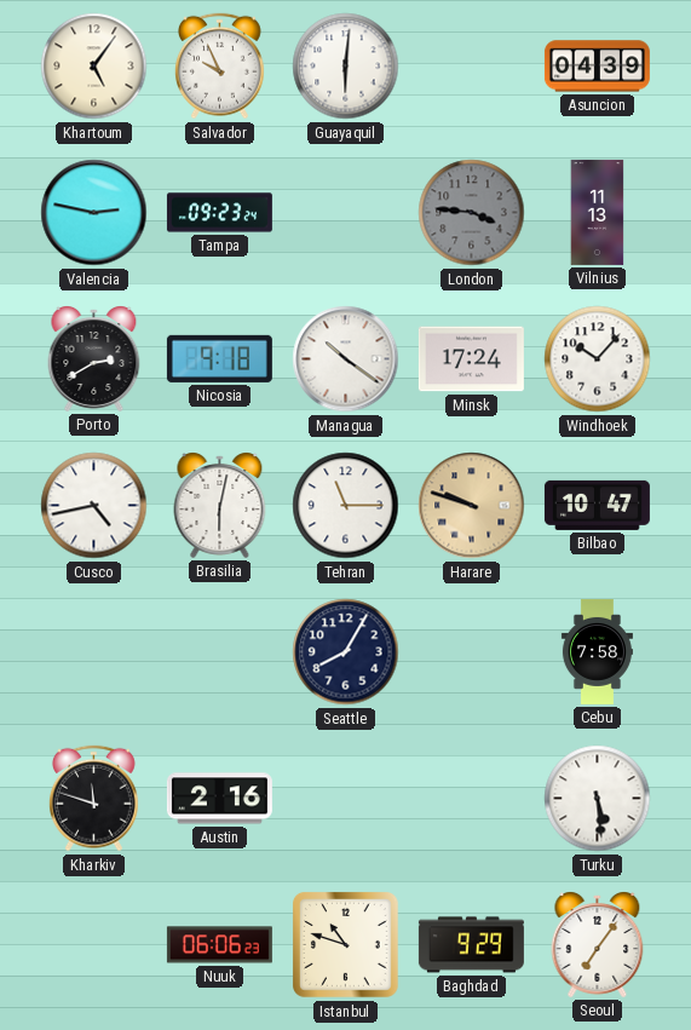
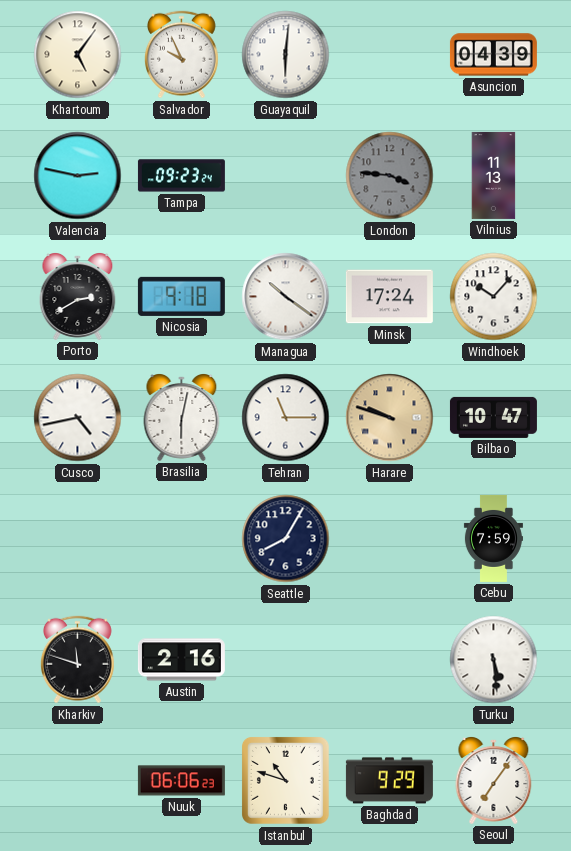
Cebu: 7:58 -> 7:59
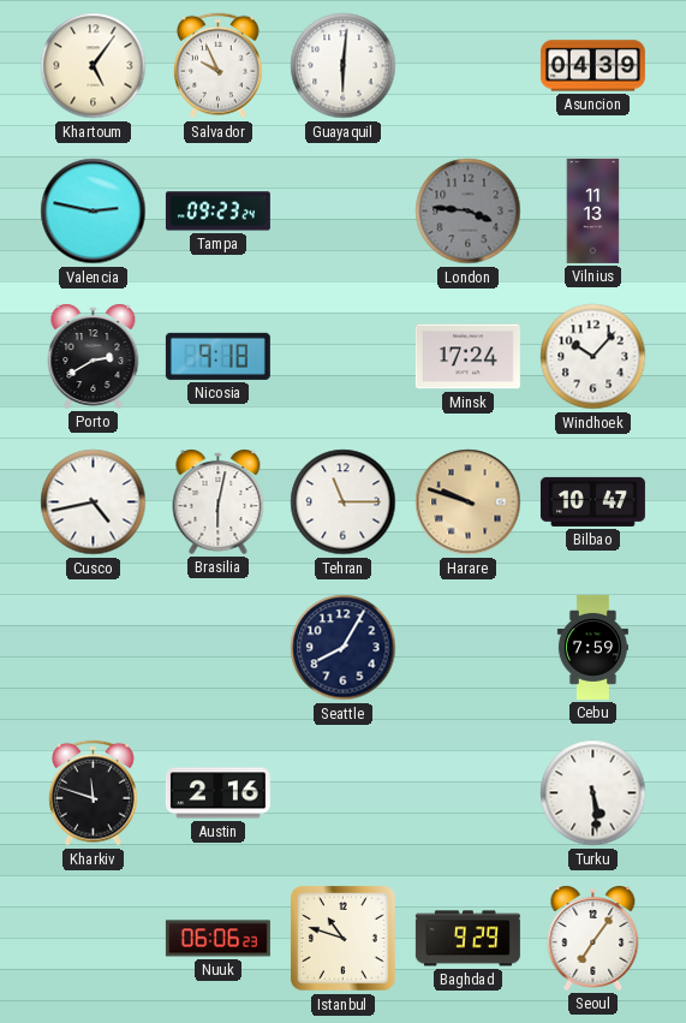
Managua: 10:21 -> none
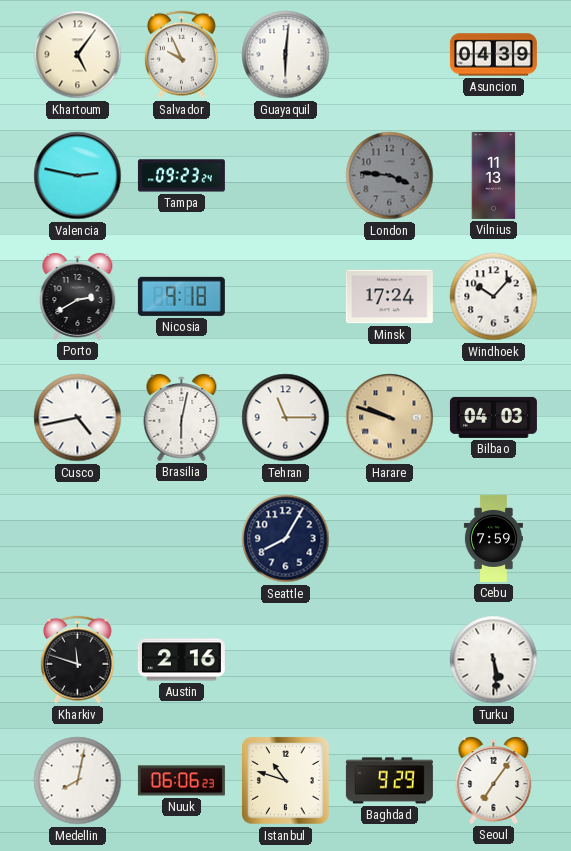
Bilbao: 10:47 -> 04:03
Medellin: none -> 8:02
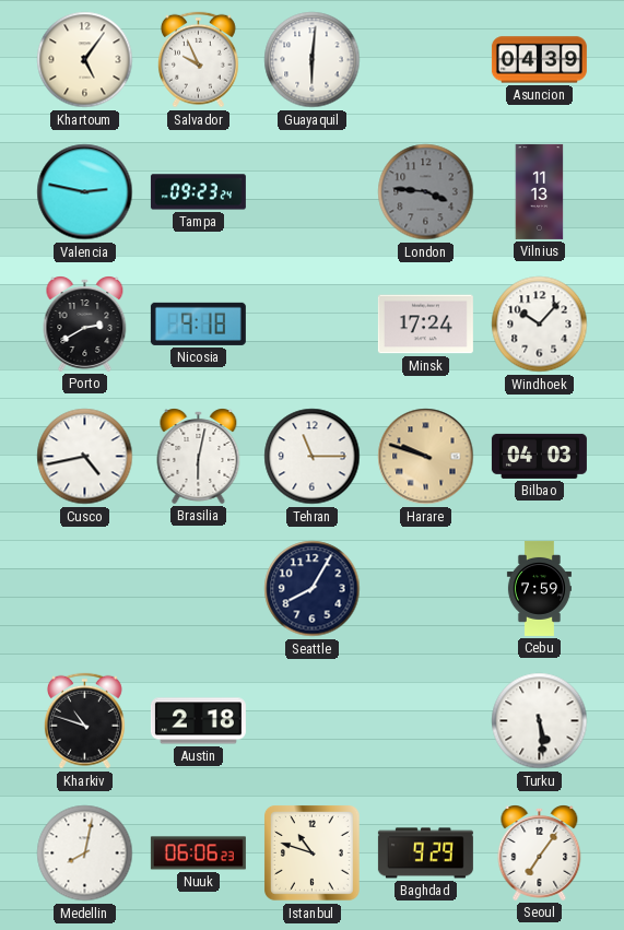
Kharkiv: 11:48 -> 10:48
Austin: 2:16 -> 2:18
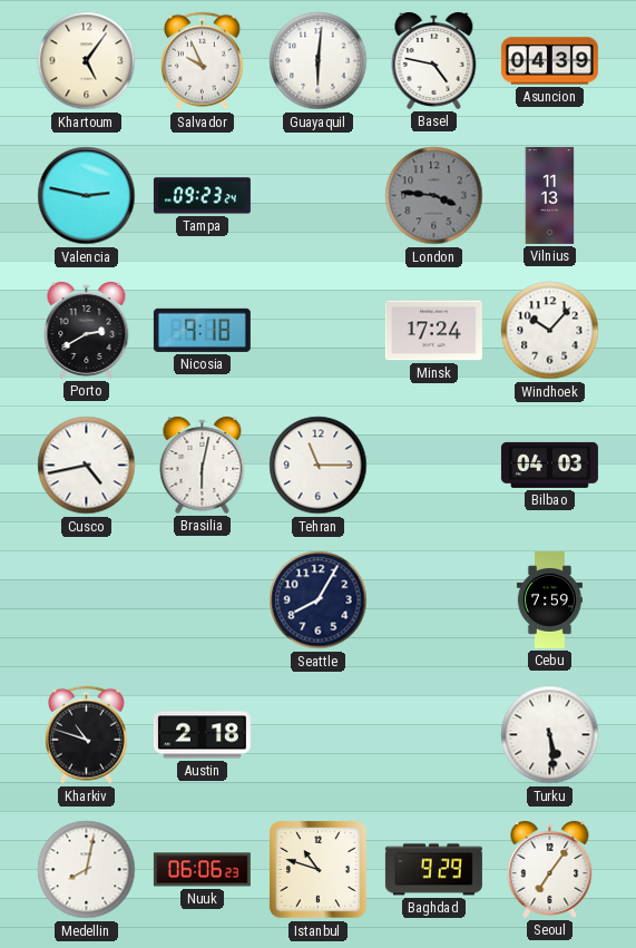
Basel: none -> 4:47
Harare: 9:48 -> none
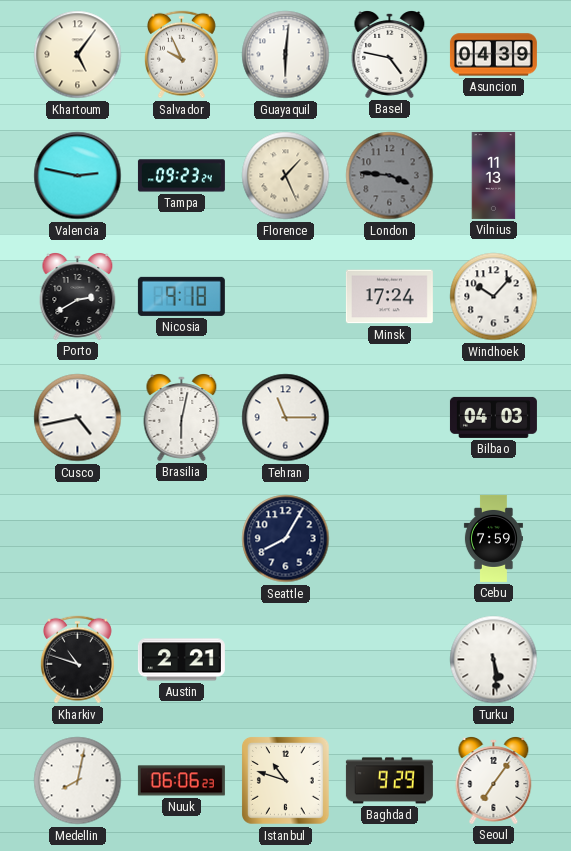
Florence: none -> 1:26
Austin: 2:18 -> 2:21
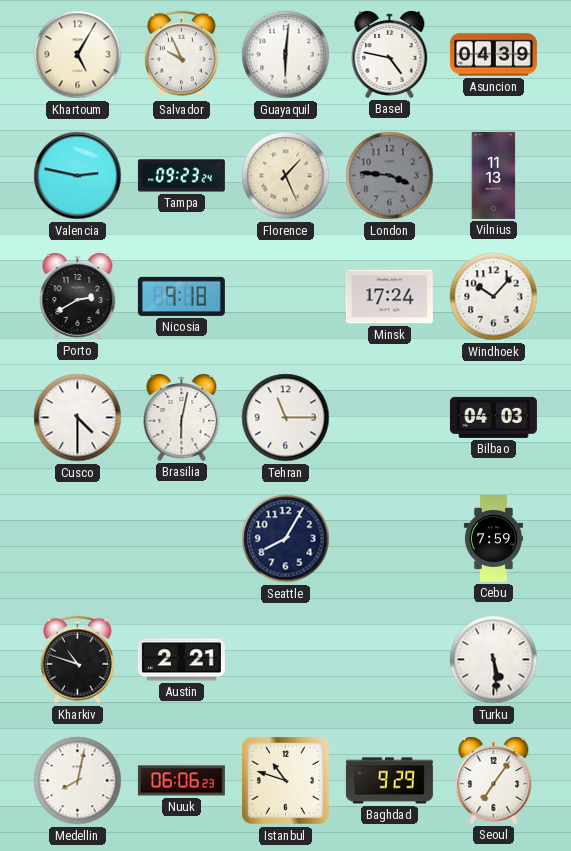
Khartoum: 5:06 -> 5:05
Cusco: 4:43 -> 4:30
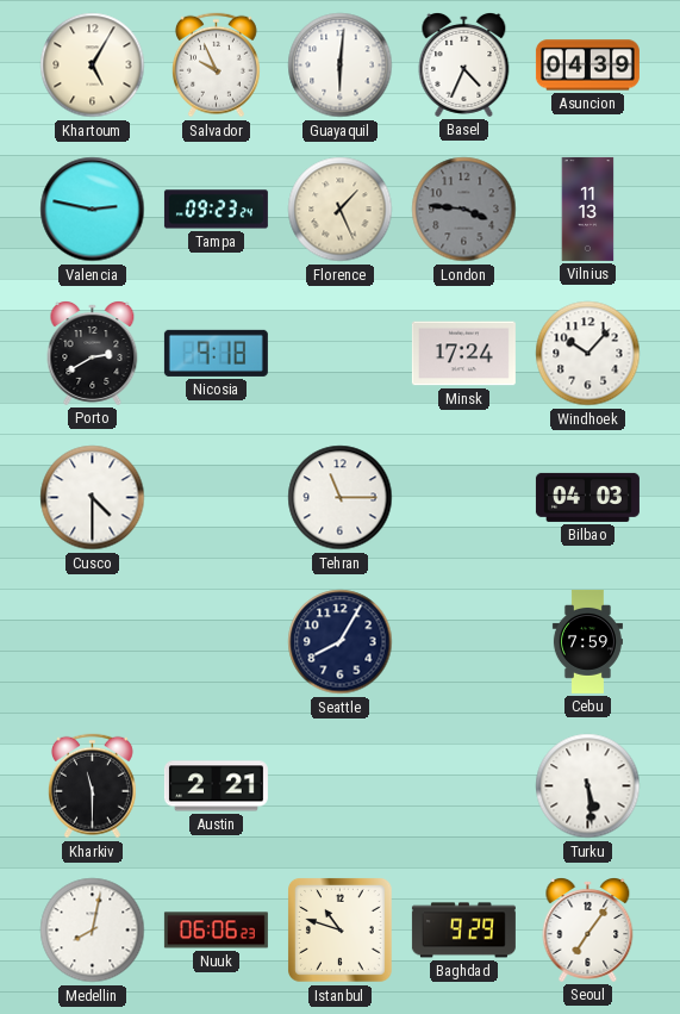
Basel: 4:47 -> 4:34
Brasilia: 6:02 -> none
Kharkiv: 10:48 -> 11:30
